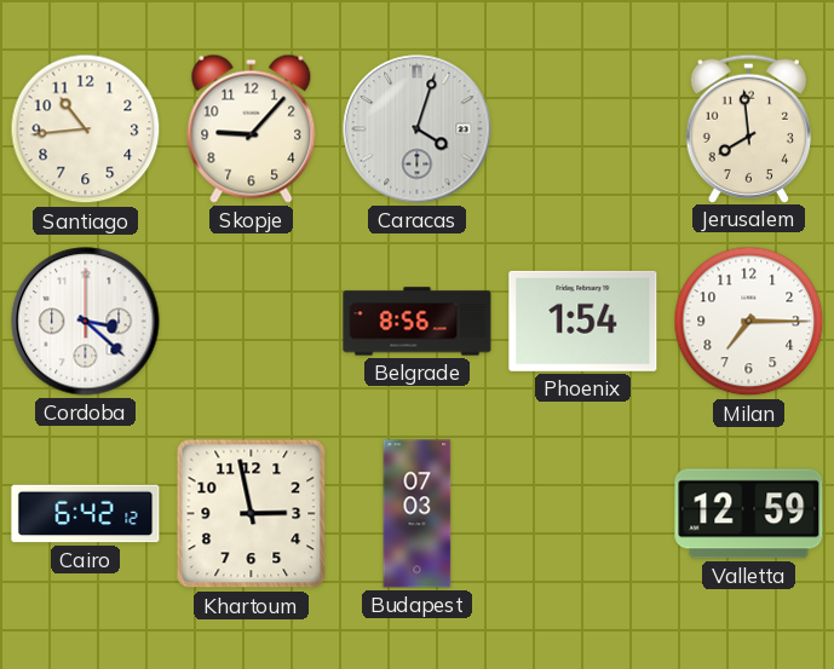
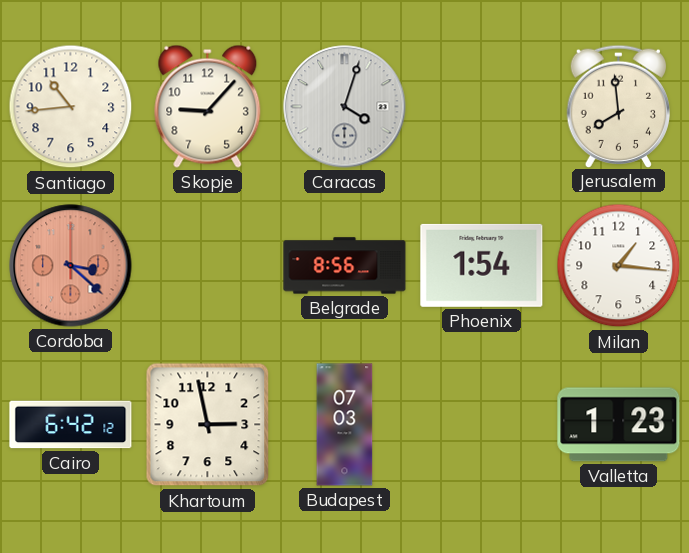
Cordoba dial: white -> salmon
Milan: 7:15 -> 1:16
Valletta: 12:59 -> 1:23
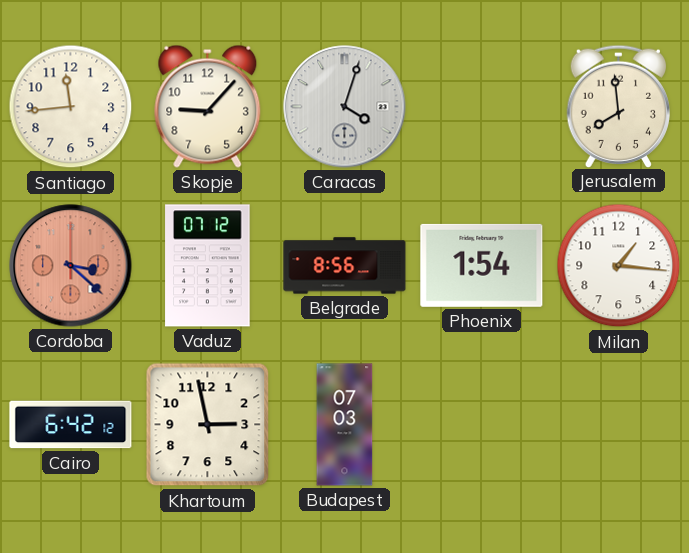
Santiago: 10:44 -> 11:44
Vaduz: none -> 07:12
Valletta: 1:23 -> none
